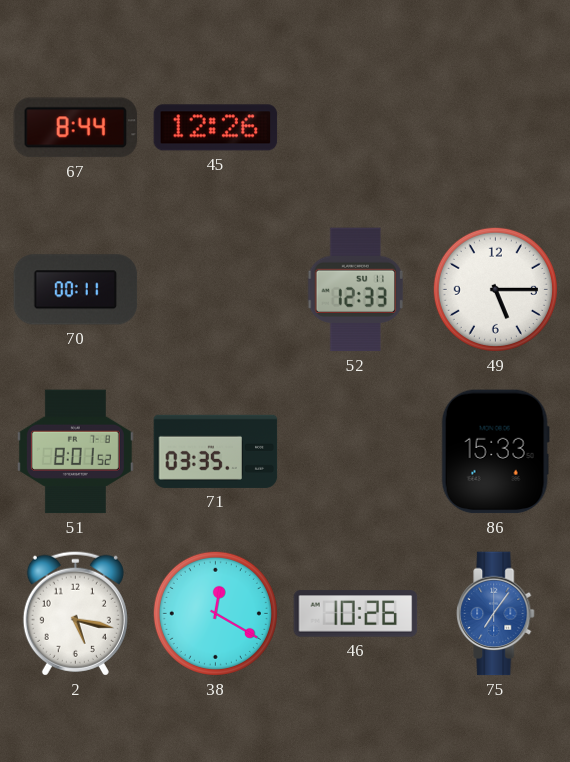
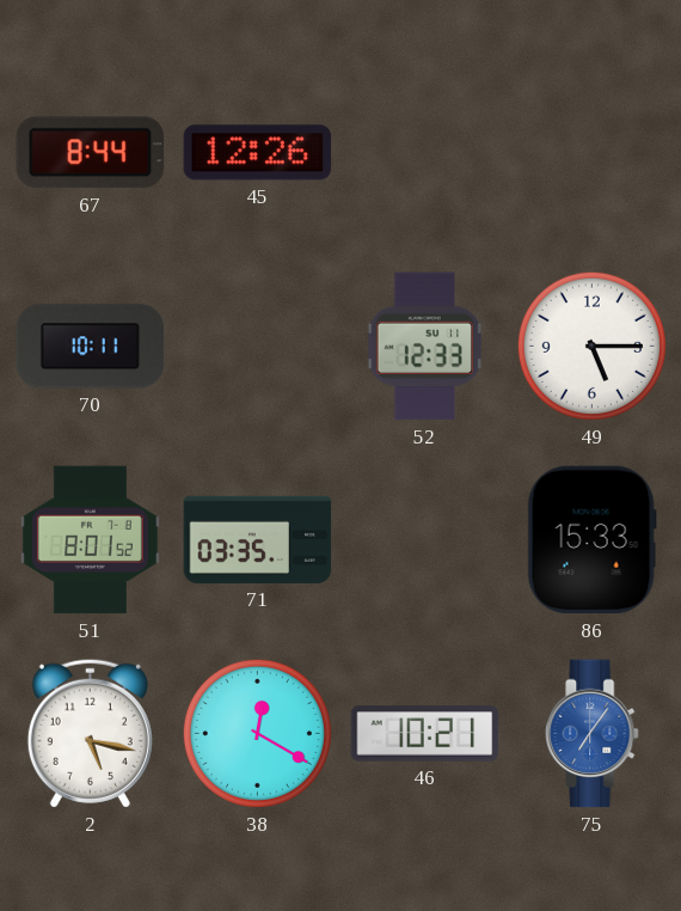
70: 00:11 -> 10:11
46: 10:26 -> 10:21
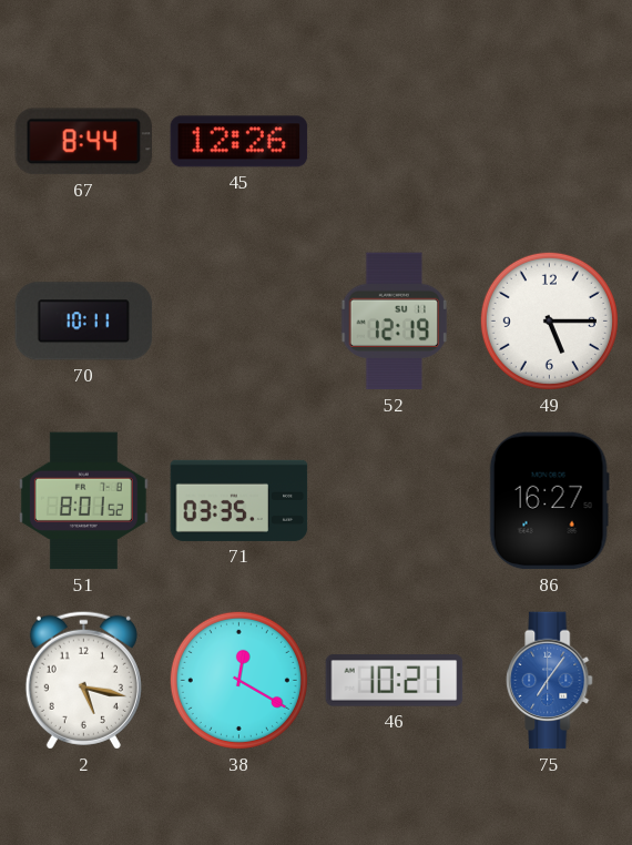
52: 12:33 -> 12:19
86: 15:33 -> 16:27
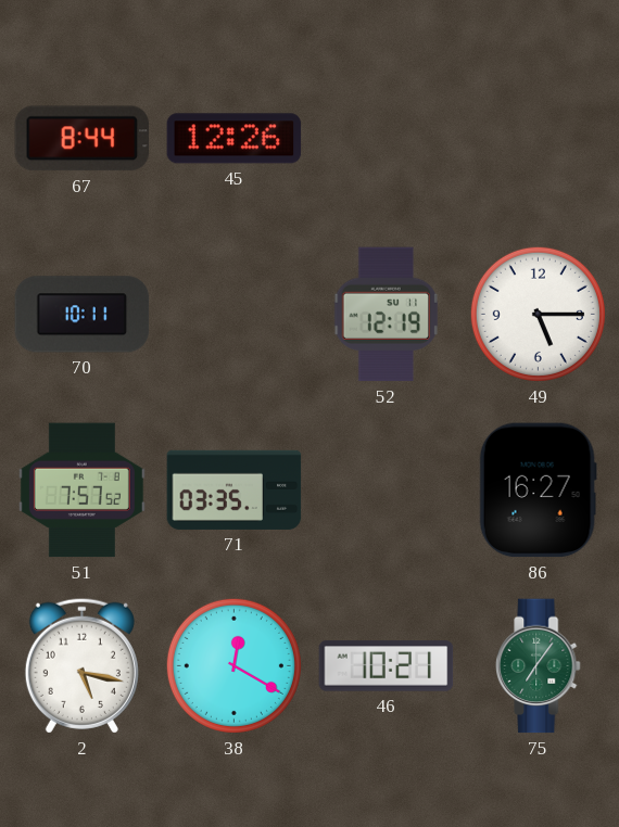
51: 8:01 -> 7:57
75 dial: blue -> green
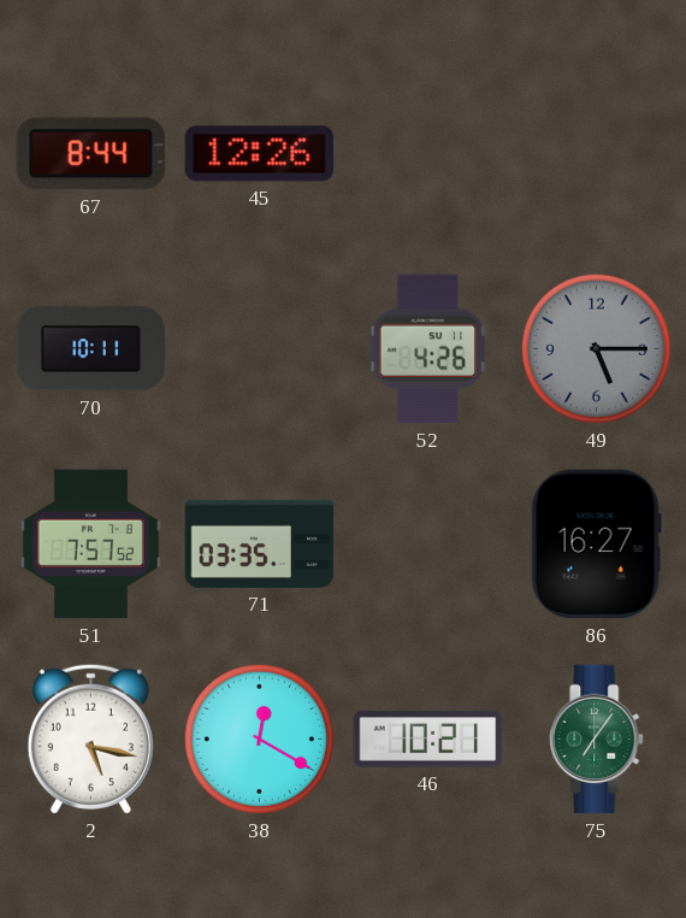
52: 12:19 -> 4:26
49 dial: white -> grey
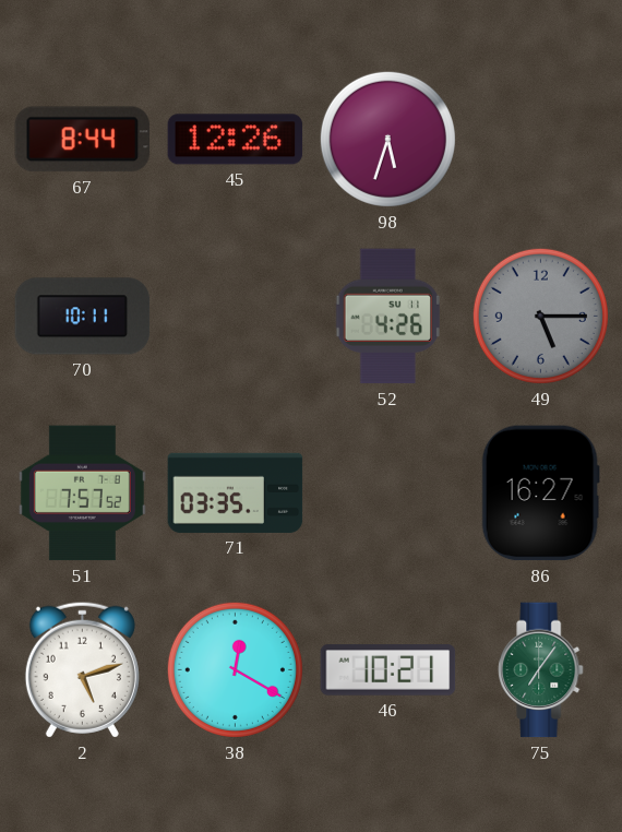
98: none -> 5:33
2: 5:17 -> 5:12
